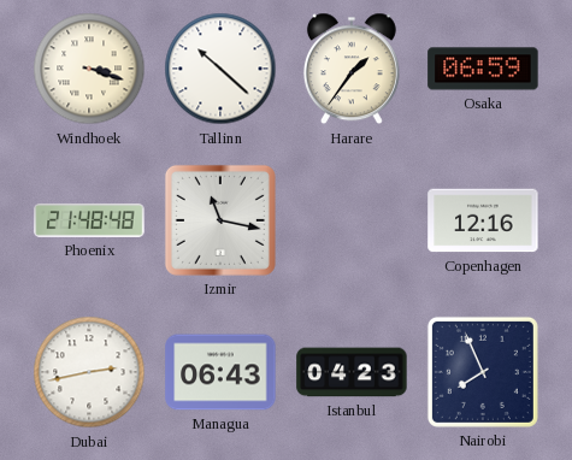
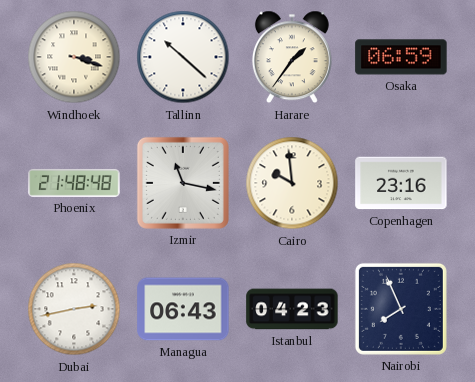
Cairo: none -> 9:59
Copenhagen: 12:16 -> 23:16
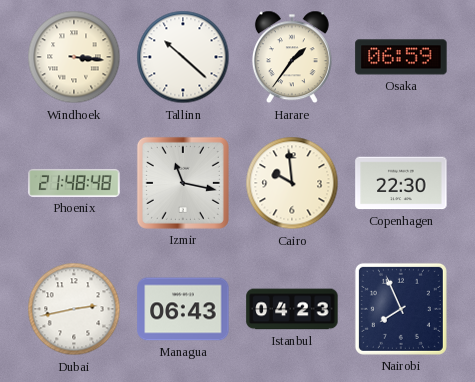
Windhoek: 3:18 -> 3:16
Copenhagen: 23:16 -> 22:30
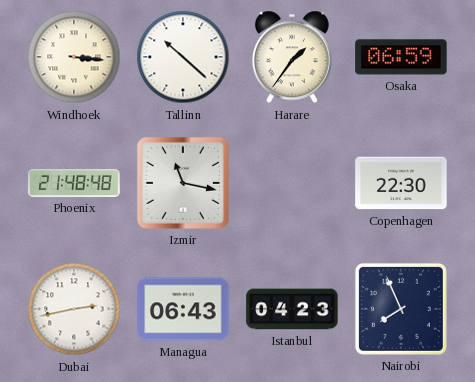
Cairo: 9:59 -> none
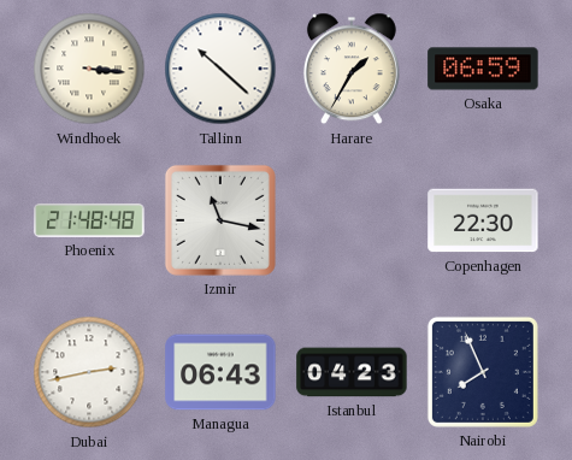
Harare: 1:36 -> 1:35
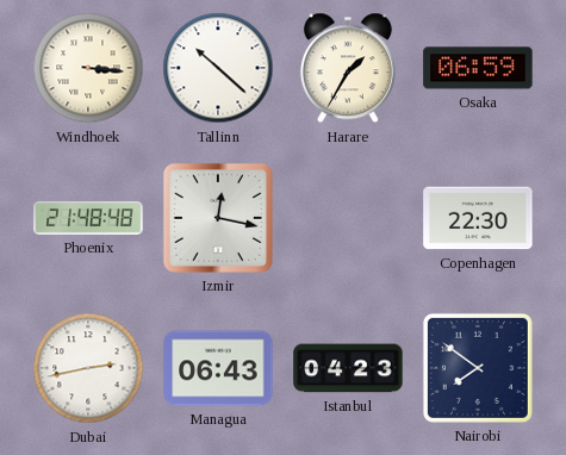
Izmir: 11:17 -> 12:17
Nairobi: 7:56 -> 7:51
